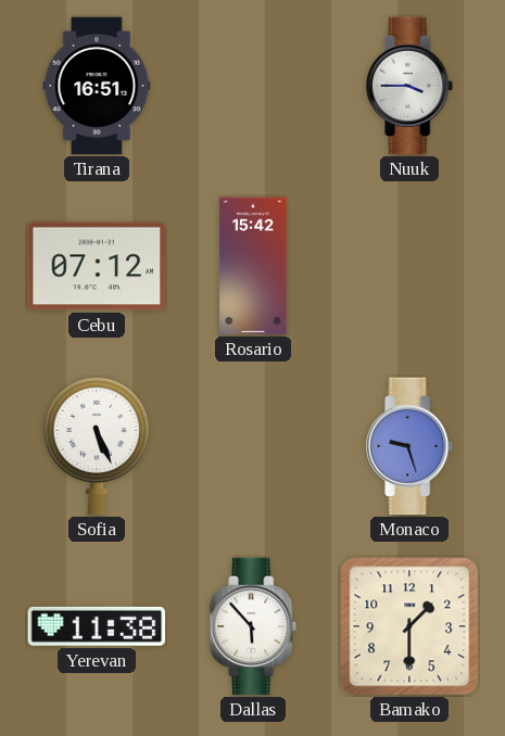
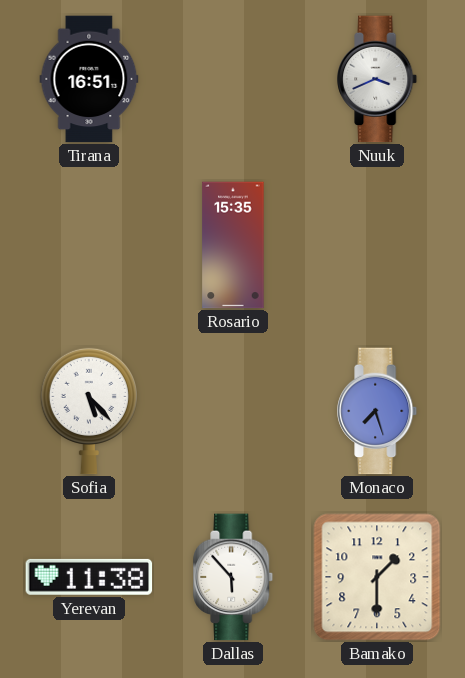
Nuuk: 3:45 -> 3:41
Cebu: 07:12 -> none
Rosario: 15:42 -> 15:35
Sofia: 5:26 -> 5:23
Monaco: 9:27 -> 7:27
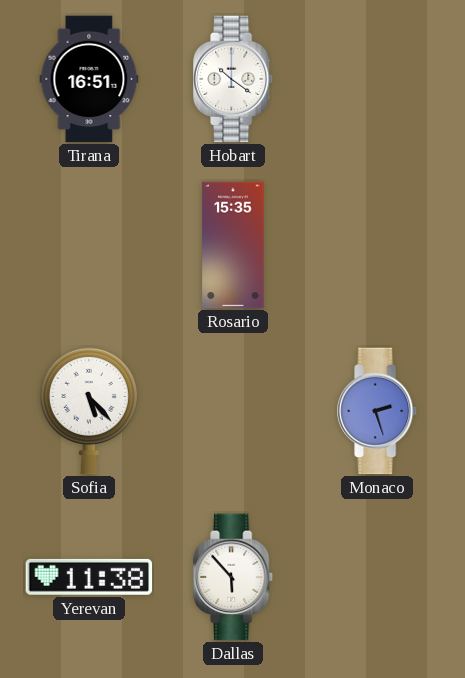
Hobart: none -> 10:21
Nuuk: 3:41 -> none
Monaco: 7:27 -> 2:27
Bamako: 1:30 -> none
